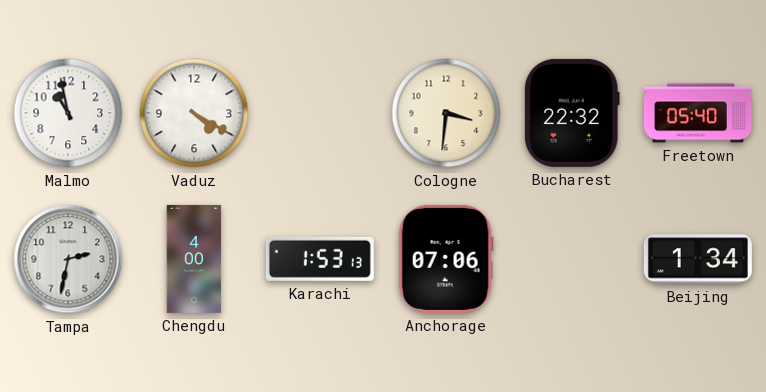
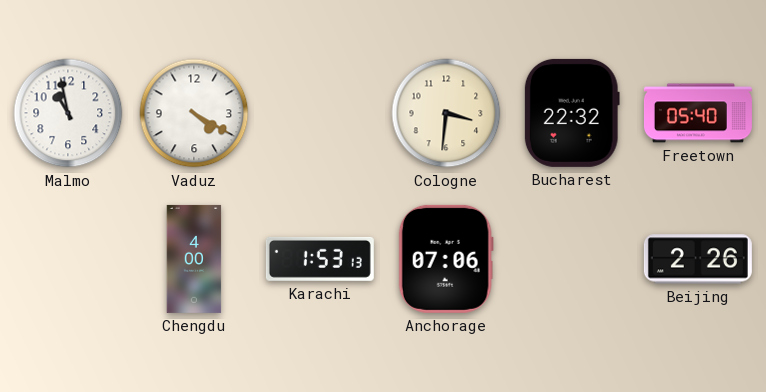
Tampa: 2:32 -> none
Beijing: 1:34 -> 2:26
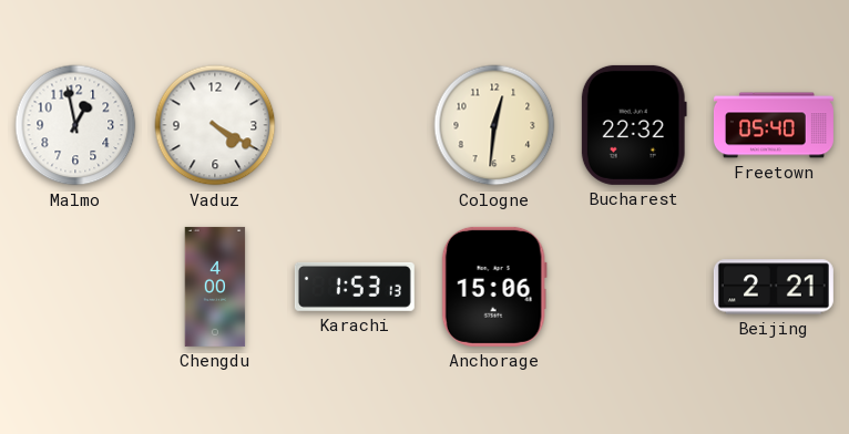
Malmo: 10:58 -> 12:58
Cologne: 3:31 -> 12:31
Anchorage: 07:06 -> 15:06
Beijing: 2:26 -> 2:21
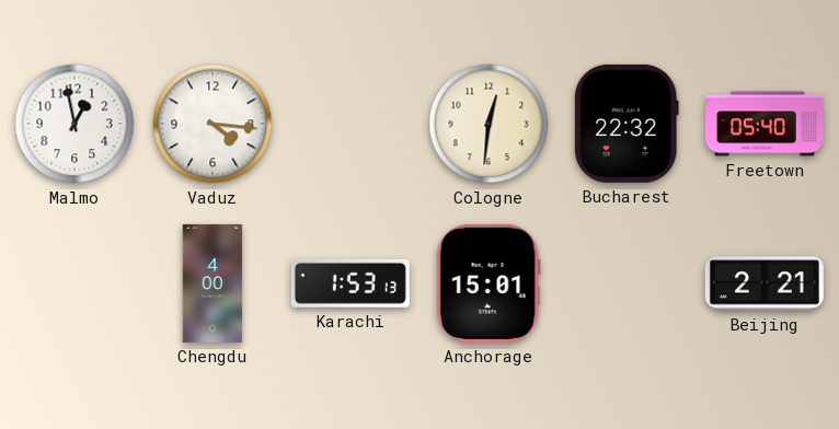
Vaduz: 4:20 -> 4:16
Anchorage: 15:06 -> 15:01
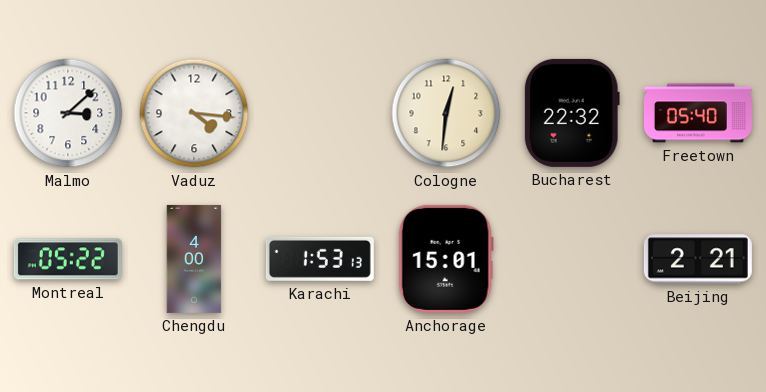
Malmo: 12:58 -> 3:08
Montreal: none -> 05:22
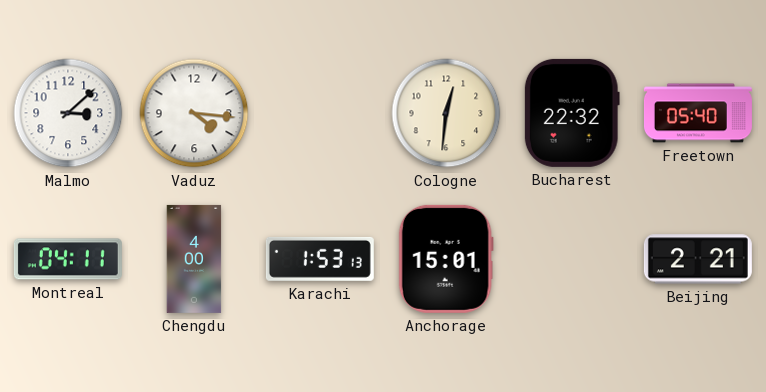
Montreal: 05:22 -> 04:11
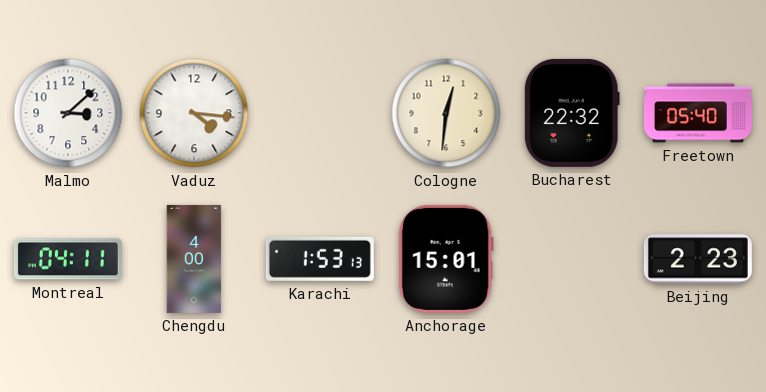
Beijing: 2:21 -> 2:23
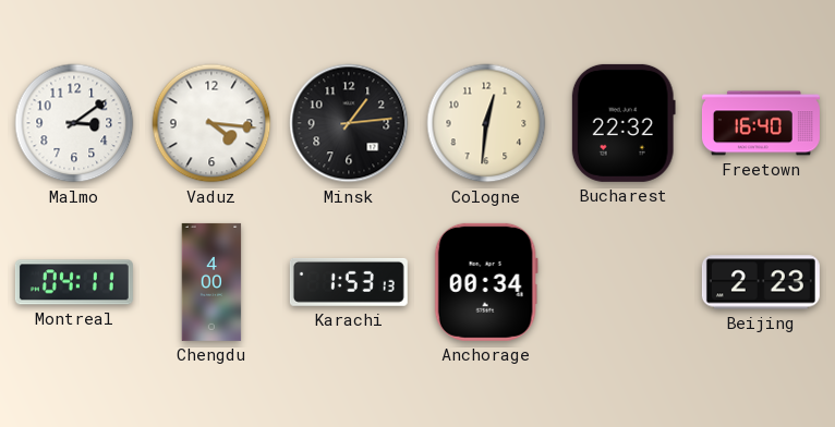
Malmo: 3:08 -> 3:09
Minsk: none -> 1:14
Freetown: 05:40 -> 16:40
Anchorage: 15:01 -> 00:34
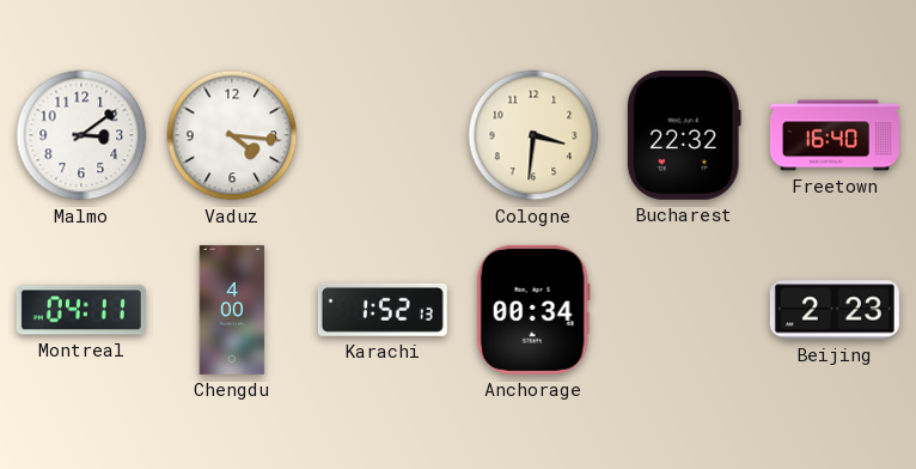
Minsk: 1:14 -> none
Cologne: 12:31 -> 3:31
Karachi: 1:53 -> 1:52
